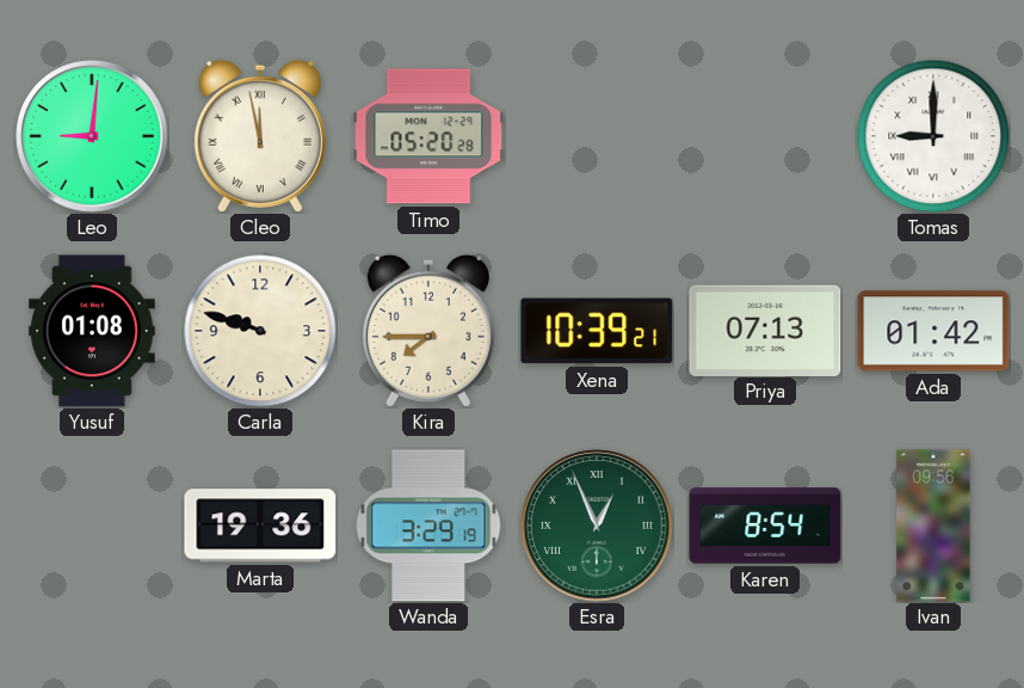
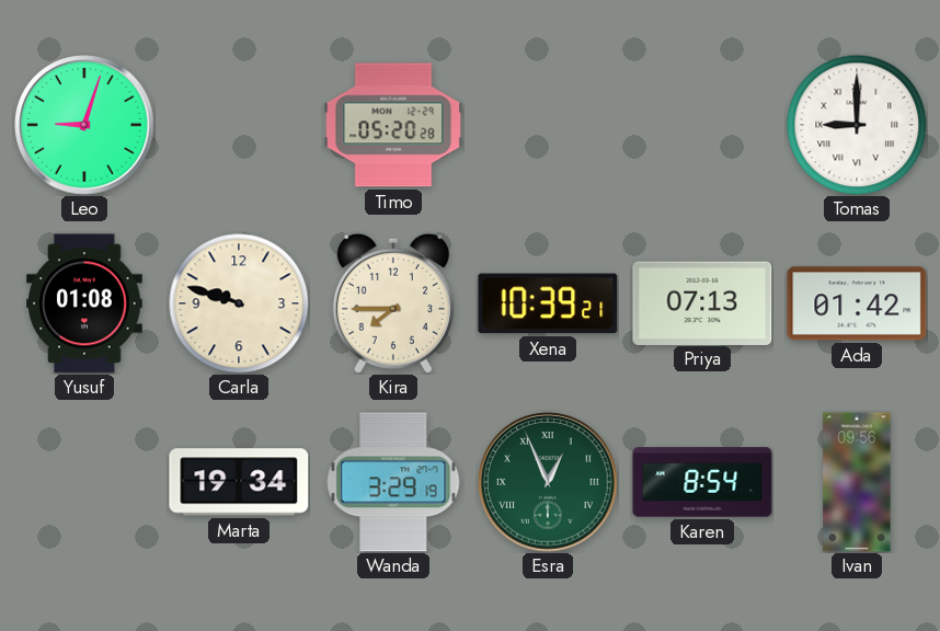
Leo: 9:01 -> 9:03
Cleo: 11:58 -> none
Marta: 19:36 -> 19:34
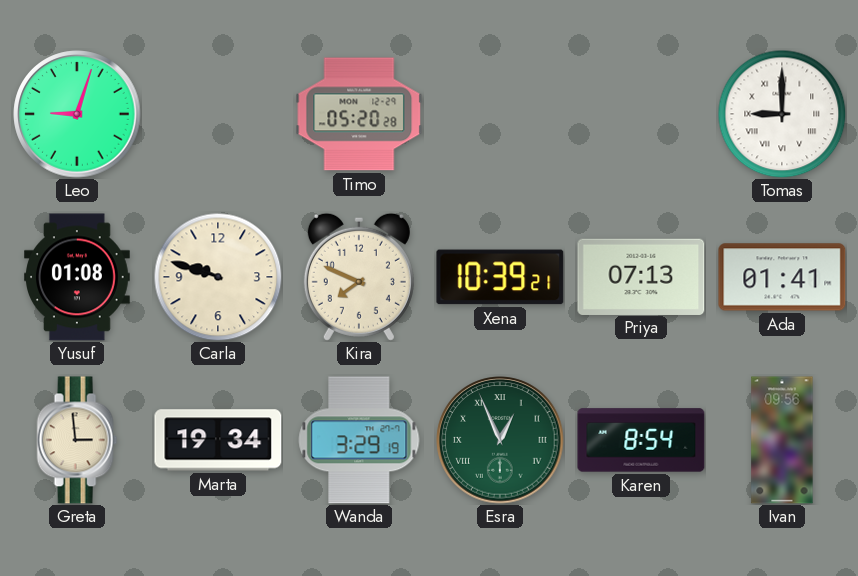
Kira: 7:45 -> 7:49
Ada: 01:42 -> 01:41
Greta: none -> 2:59
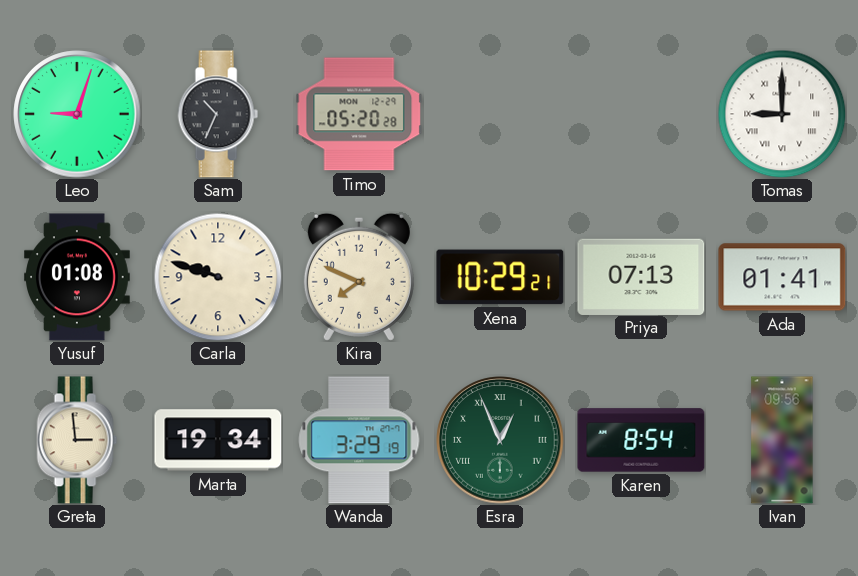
Sam: none -> 10:34
Xena: 10:39 -> 10:29
